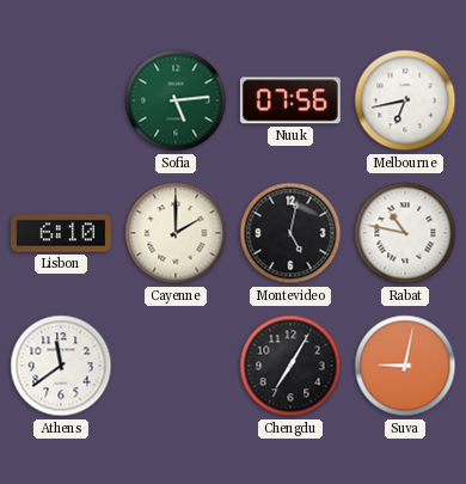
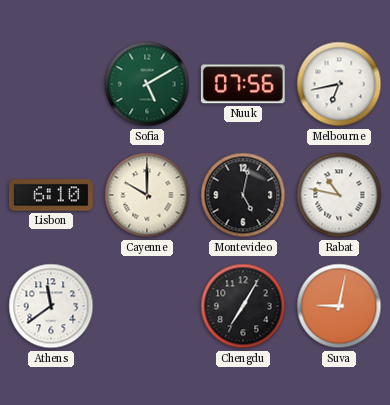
Sofia: 5:14 -> 5:10
Cayenne: 2:00 -> 10:00
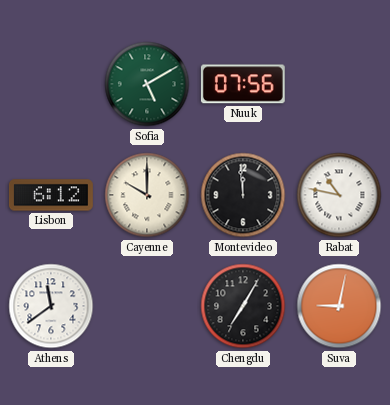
Melbourne: 6:43 -> none
Lisbon: 6:10 -> 6:12
Montevideo: 5:02 -> 11:59
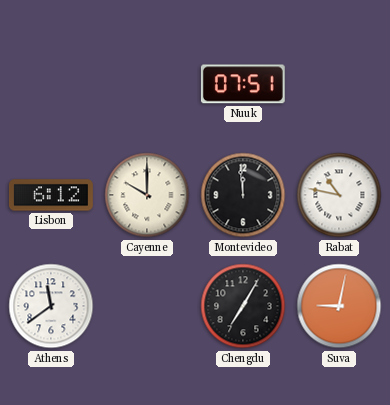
Sofia: 5:10 -> none
Nuuk: 07:56 -> 07:51
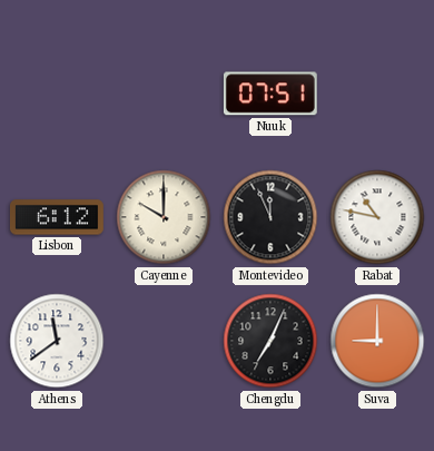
Montevideo: 11:59 -> 11:56
Chengdu: 7:05 -> 7:04
Suva: 9:02 -> 9:00
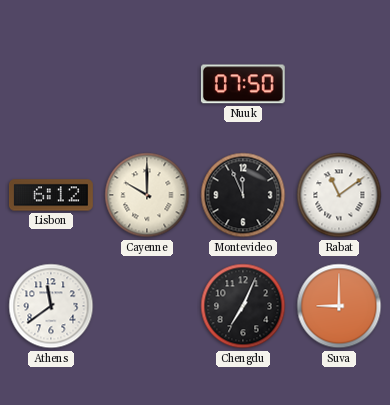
Nuuk: 07:51 -> 07:50
Rabat: 10:47 -> 11:09
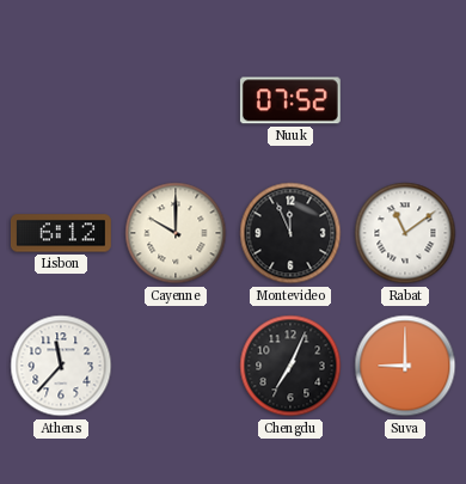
Nuuk: 07:50 -> 07:52
Athens: 11:39 -> 11:37
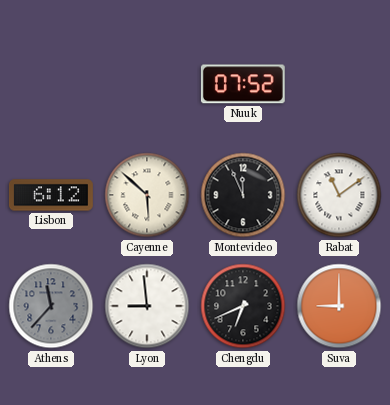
Cayenne: 10:00 -> 5:52
Athens dial: white -> grey
Lyon: none -> 8:59
Chengdu: 7:04 -> 6:41
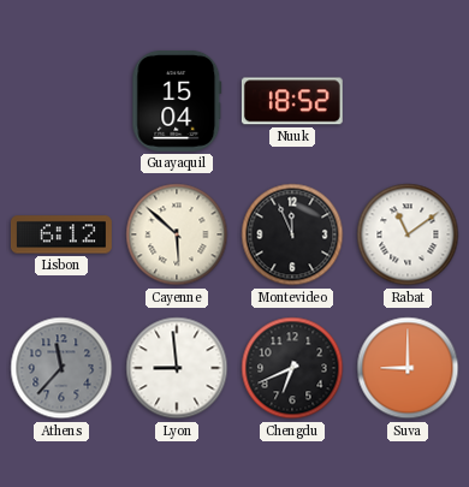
Guayaquil: none -> 15:04
Nuuk: 07:52 -> 18:52
